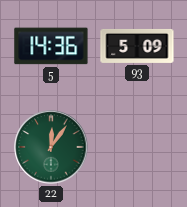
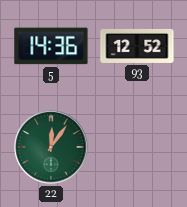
93: 5:09 -> 12:52
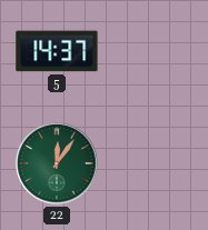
5: 14:36 -> 14:37
93: 12:52 -> none
